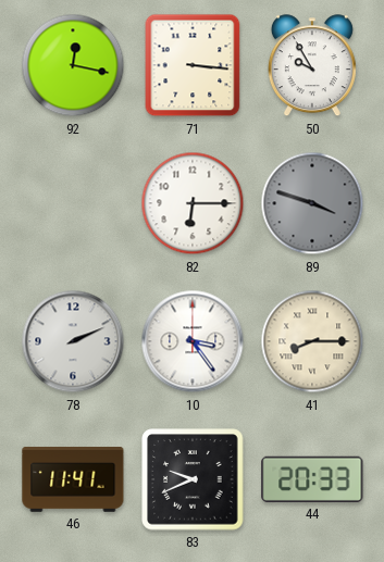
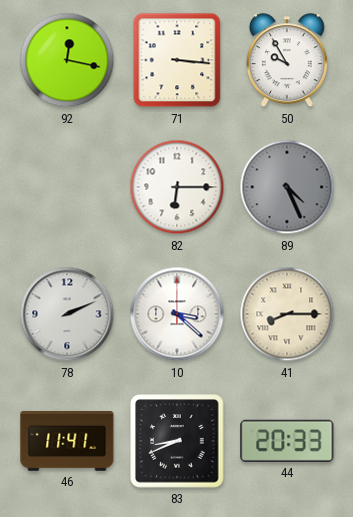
89: 3:48 -> 4:26
10: 3:24 -> 3:22
83: 9:41 -> 8:41
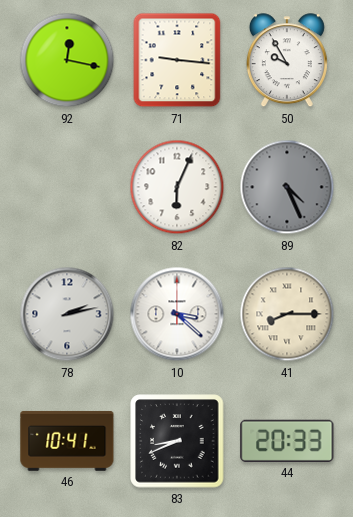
71: 3:16 -> 9:16
82: 6:15 -> 6:04
78: 2:11 -> 2:13
46: 11:41 -> 10:41
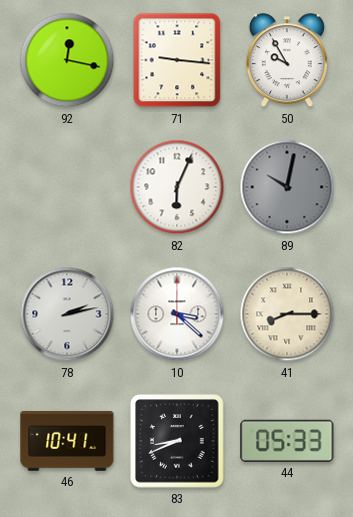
89: 4:26 -> 10:02
44: 20:33 -> 05:33
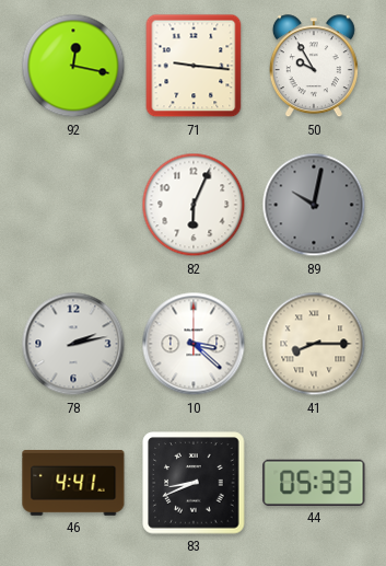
46: 10:41 -> 4:41
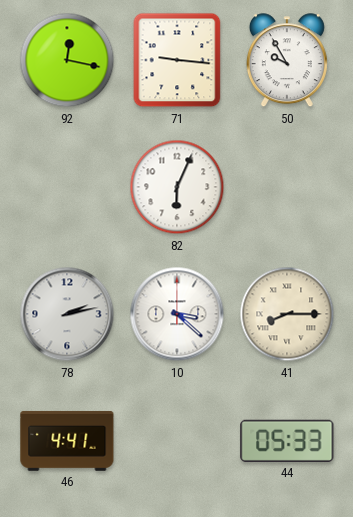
89: 10:02 -> none
83: 8:41 -> none
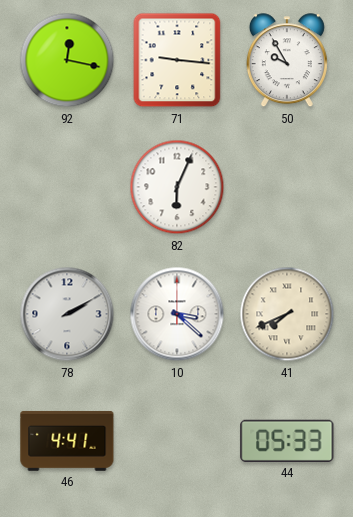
78: 2:13 -> 2:10
41: 8:15 -> 7:41
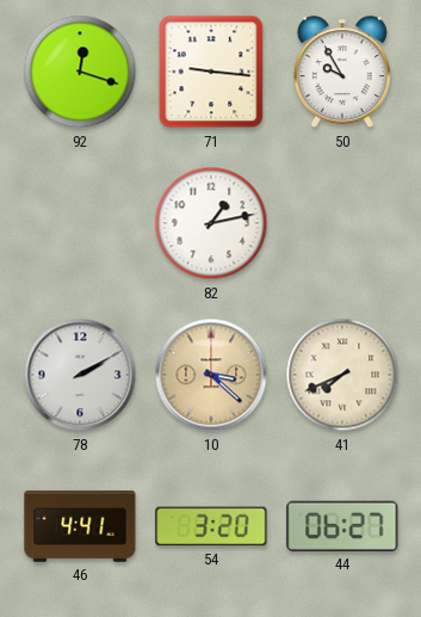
92: 12:17 -> 12:18
82: 6:04 -> 1:13
10 dial: white -> champagne
54: none -> 3:20
44: 05:33 -> 06:27
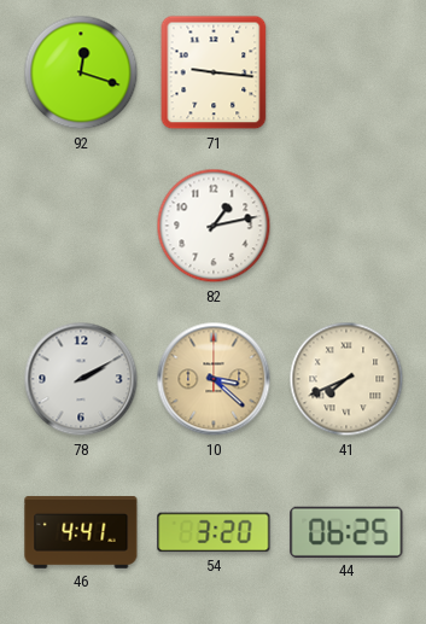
50: 9:55 -> none
44: 06:27 -> 06:25
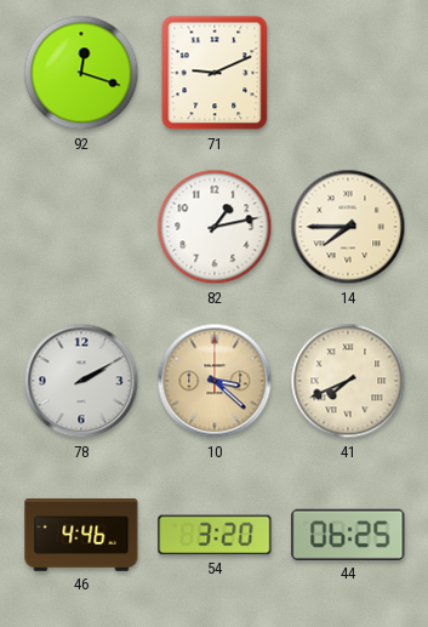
71: 9:16 -> 9:11
14: none -> 7:45
46: 4:41 -> 4:46
